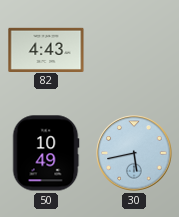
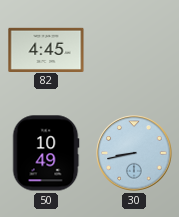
82: 4:43 -> 4:45
30: 5:43 -> 8:43
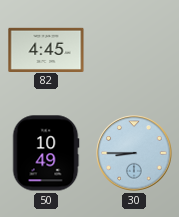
30: 8:43 -> 8:45
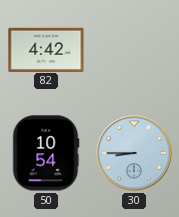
82: 4:45 -> 4:42
50: 10:49 -> 10:54
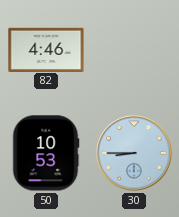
82: 4:42 -> 4:46
50: 10:54 -> 10:53
